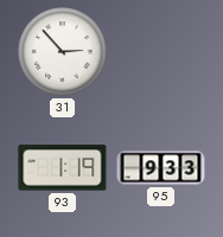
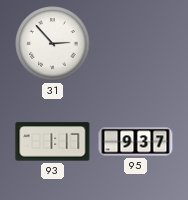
93: 1:19 -> 1:17
95: 9:33 -> 9:37
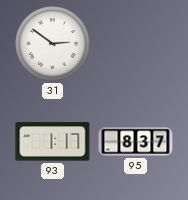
31: 2:53 -> 2:51
95: 9:37 -> 8:37
